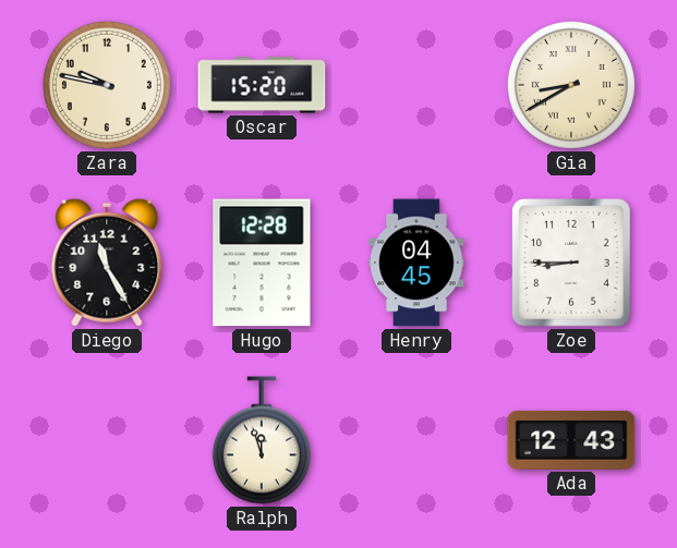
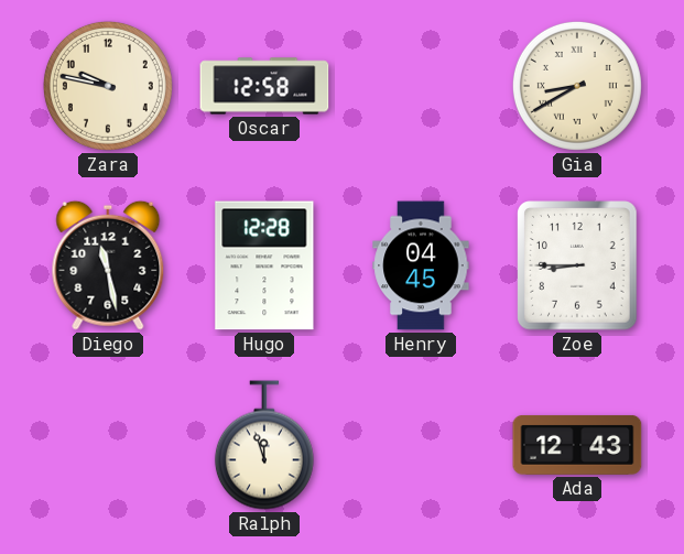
Oscar: 15:20 -> 12:58
Diego: 11:25 -> 11:28
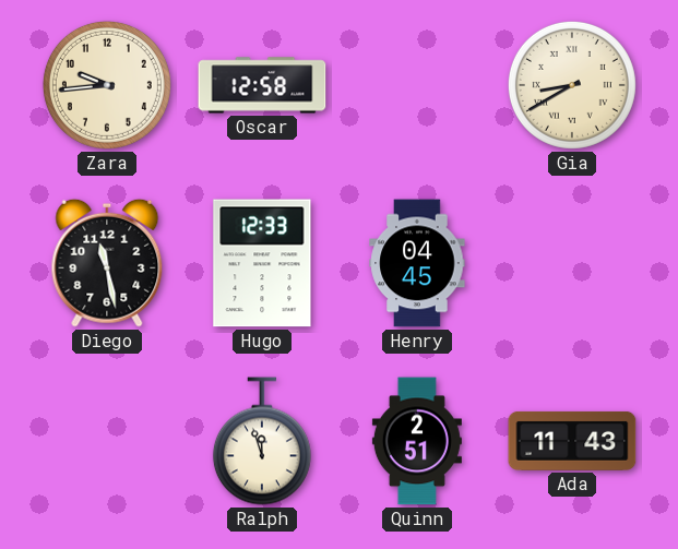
Zara: 9:47 -> 9:44
Hugo: 12:28 -> 12:33
Zoe: 8:45 -> none
Quinn: none -> 2:51
Ada: 12:43 -> 11:43
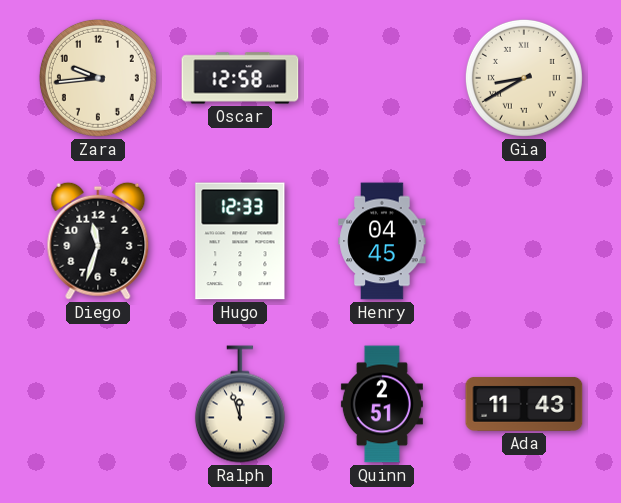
Diego: 11:28 -> 11:33
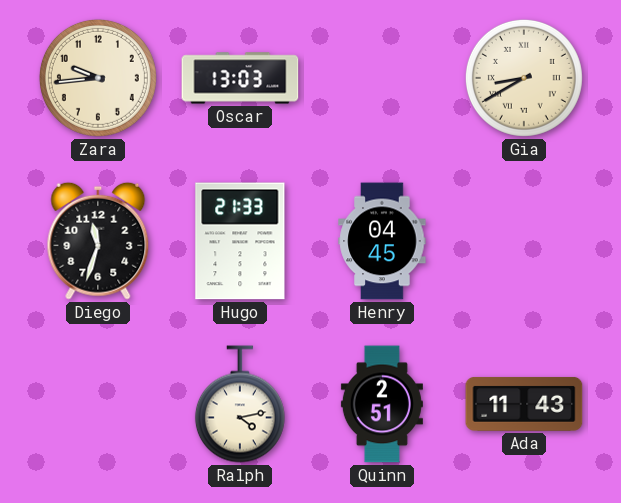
Oscar: 12:58 -> 13:03
Hugo: 12:33 -> 21:33
Ralph: 11:57 -> 4:13
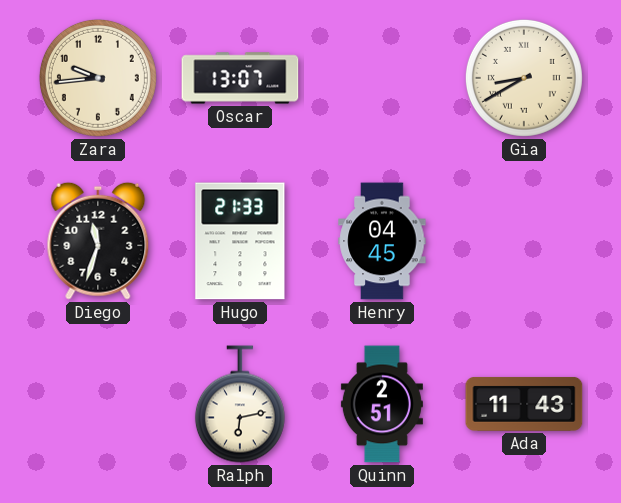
Oscar: 13:03 -> 13:07
Ralph: 4:13 -> 6:13
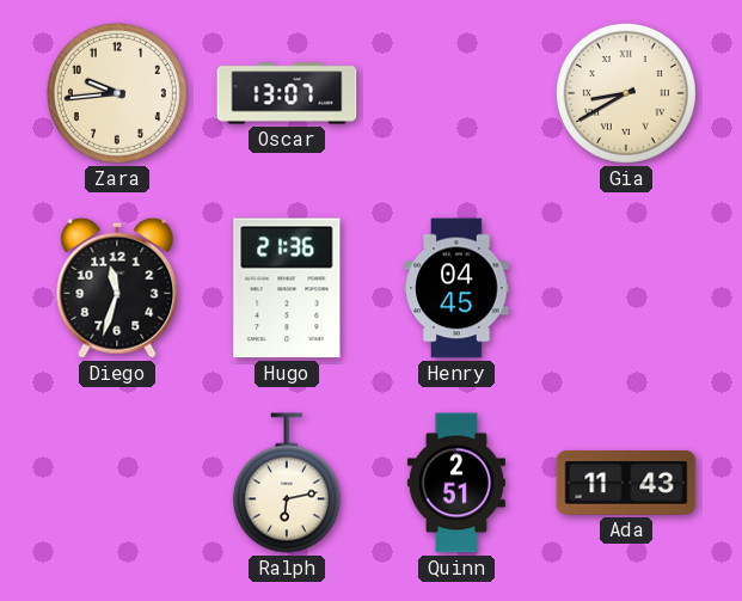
Hugo: 21:33 -> 21:36
